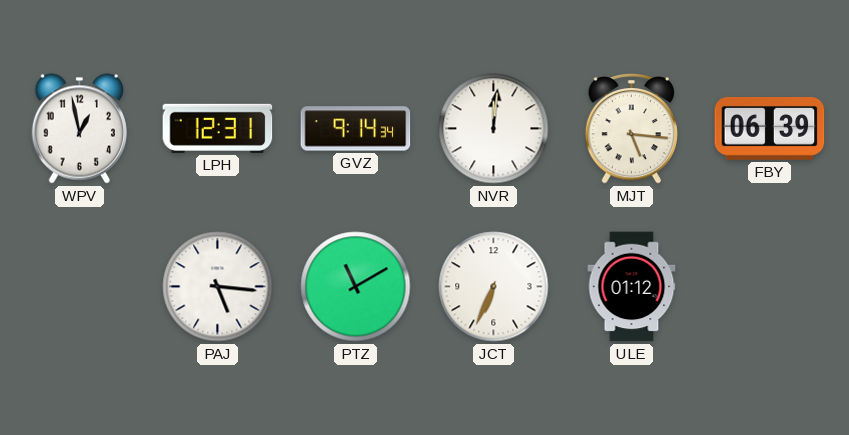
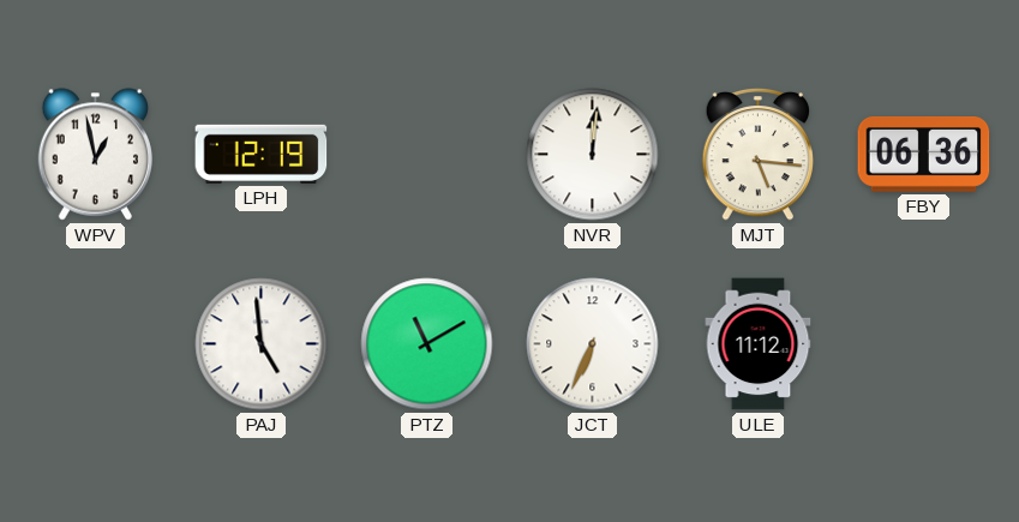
LPH: 12:31 -> 12:19
GVZ: 9:14 -> none
FBY: 06:39 -> 06:36
PAJ: 5:16 -> 4:59
ULE: 01:12 -> 11:12
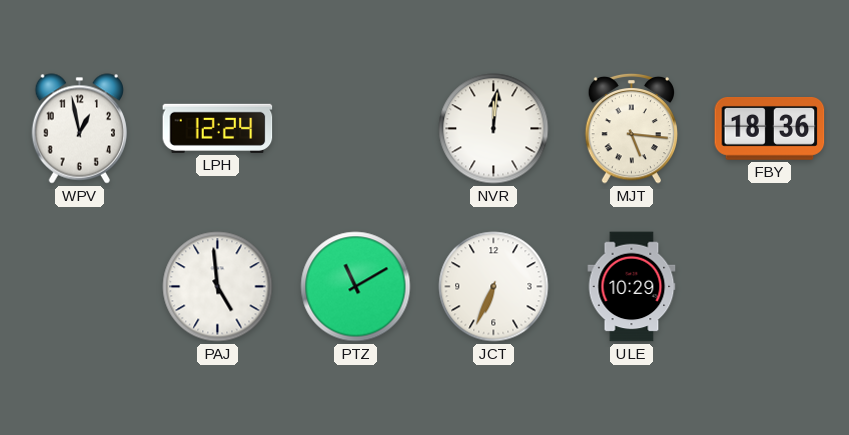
LPH: 12:19 -> 12:24
FBY: 06:36 -> 18:36
ULE: 11:12 -> 10:29
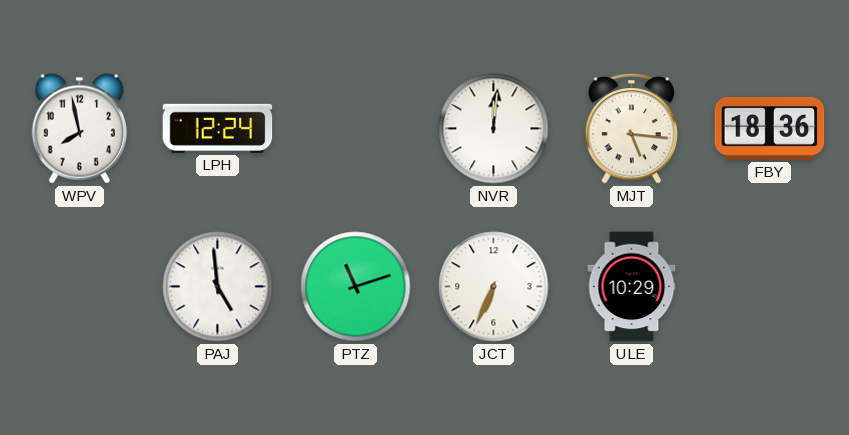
WPV: 12:58 -> 7:58
PTZ: 11:10 -> 11:12
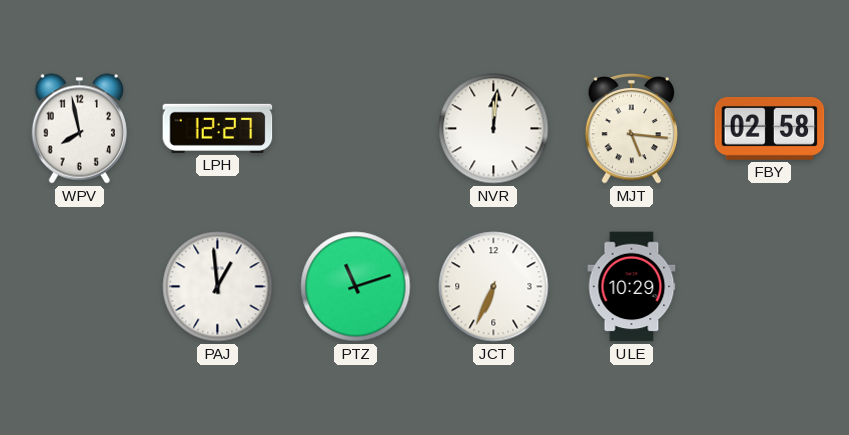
LPH: 12:24 -> 12:27
FBY: 18:36 -> 02:58
PAJ: 4:59 -> 12:59
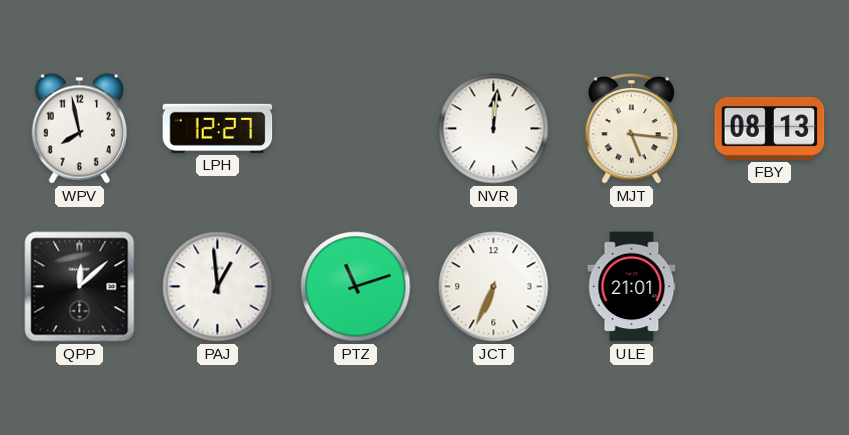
FBY: 02:58 -> 08:13
QPP: none -> 12:08
ULE: 10:29 -> 21:01
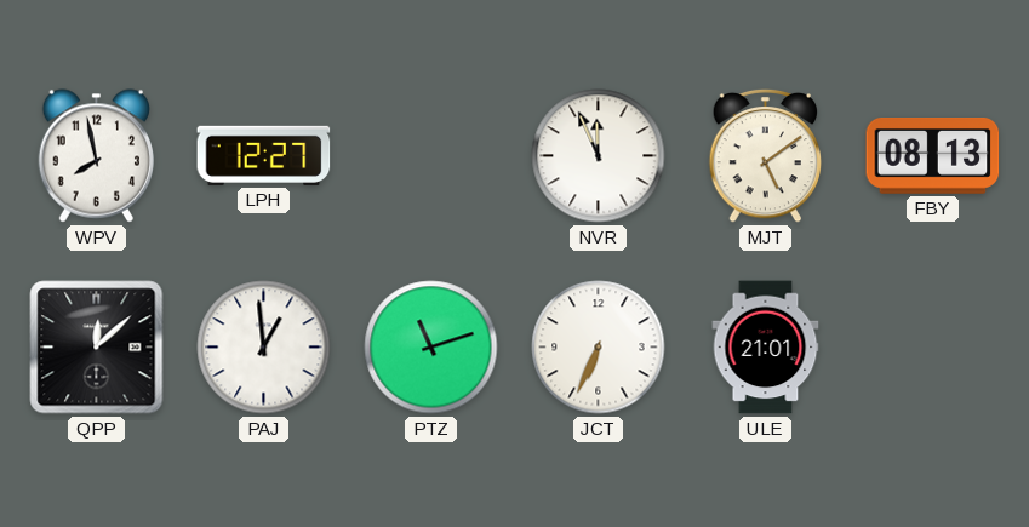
NVR: 12:01 -> 11:56
MJT: 5:16 -> 5:09
